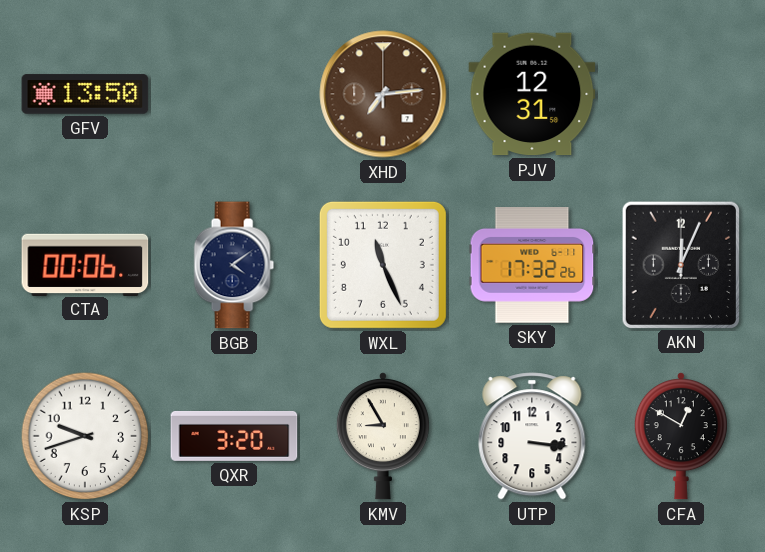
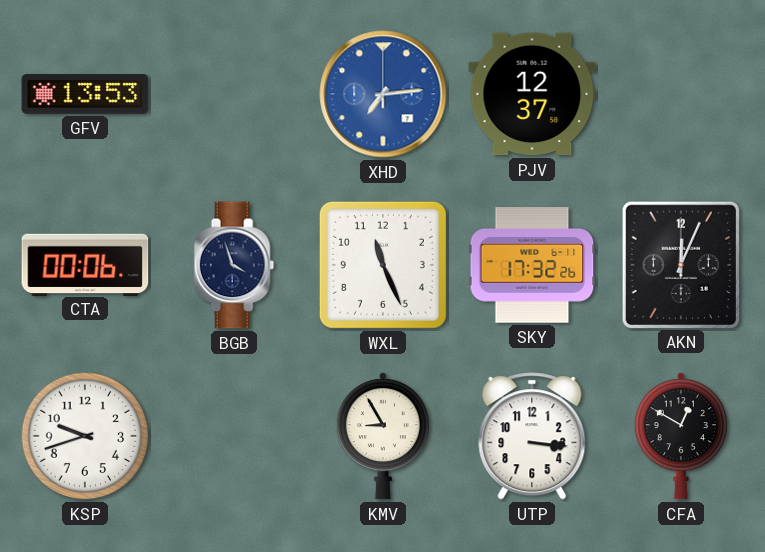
GFV: 13:50 -> 13:53
XHD dial: brown -> blue
PJV: 12:31 -> 12:37
BGB: 4:09 -> 3:57
QXR: 3:20 -> none
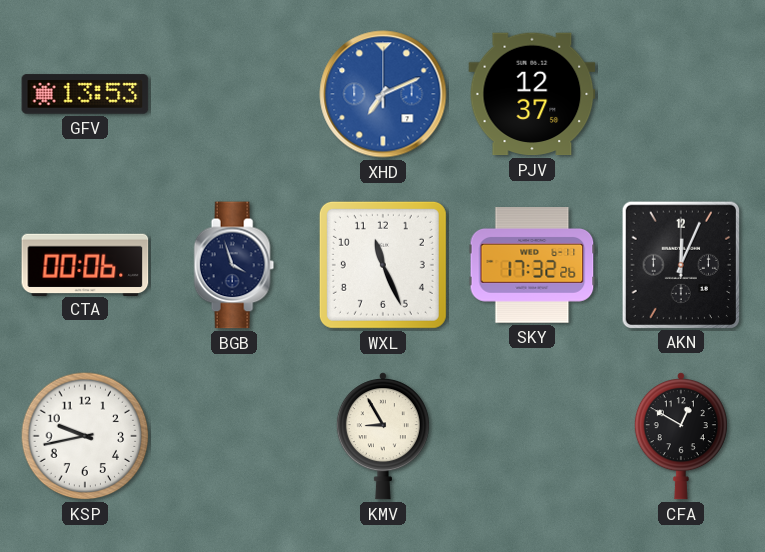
XHD: 7:14 -> 7:11
KSP: 9:42 -> 9:43
UTP: 3:16 -> none
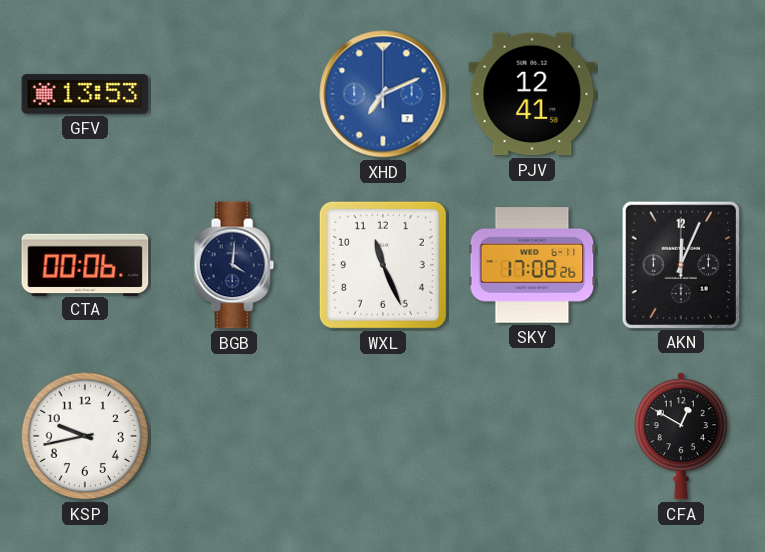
PJV: 12:37 -> 12:41
BGB: 3:57 -> 4:01
SKY: 17:32 -> 17:08
KMV: 8:55 -> none
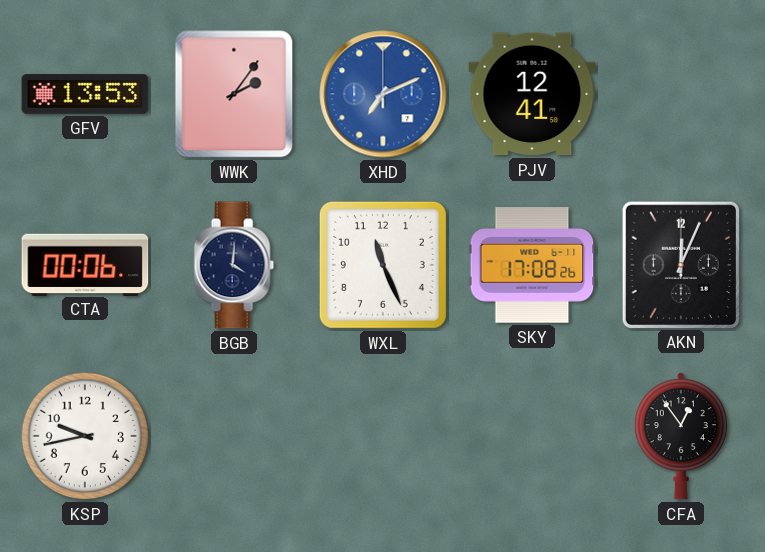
WWK: none -> 2:06
CFA: 12:50 -> 12:54
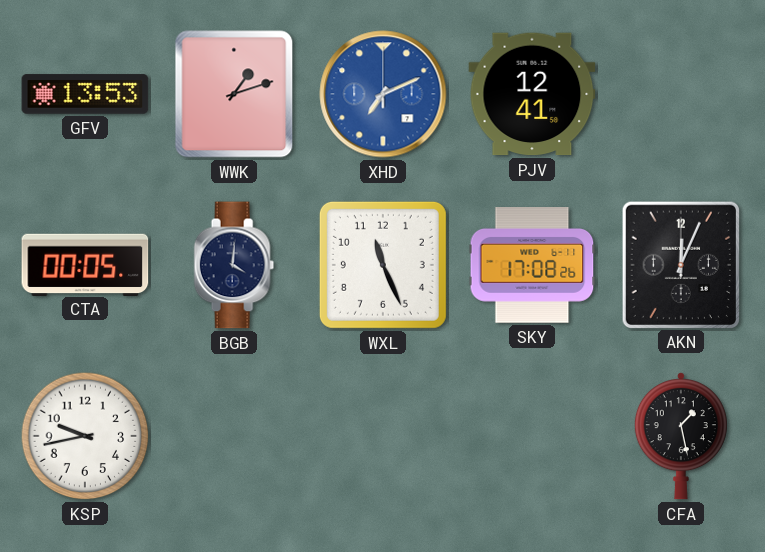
WWK: 2:06 -> 1:12
CTA: 00:06 -> 00:05
CFA: 12:54 -> 1:28
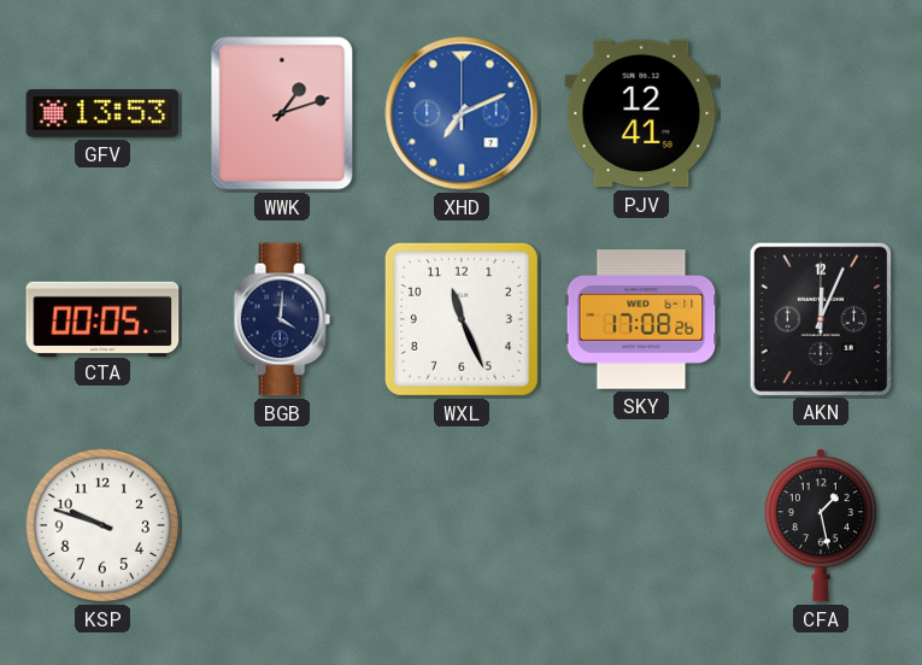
KSP: 9:43 -> 9:48
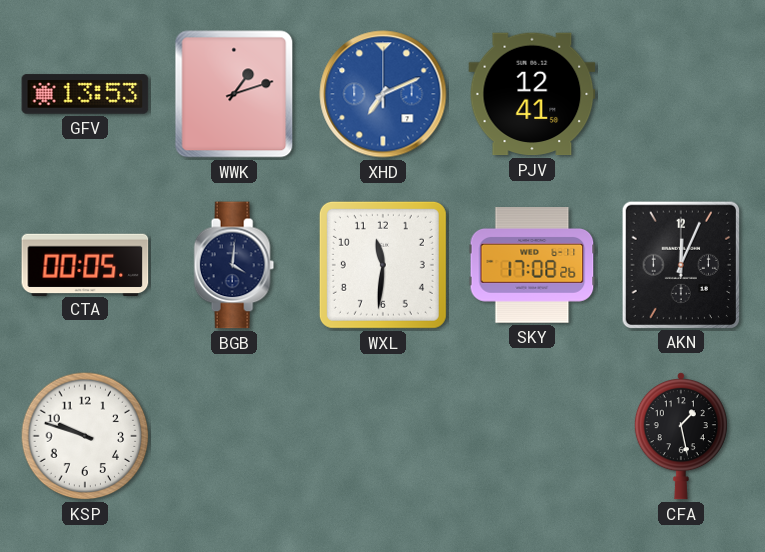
WXL: 11:26 -> 11:31
